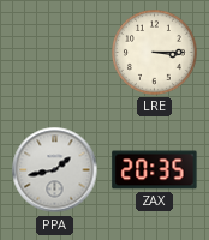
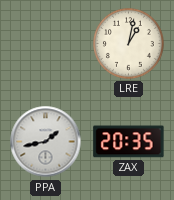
LRE: 3:15 -> 1:02
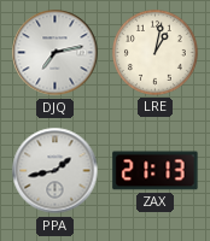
DJQ: none -> 7:13
ZAX: 20:35 -> 21:13
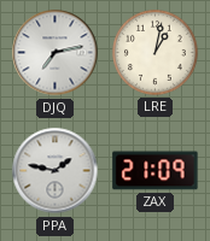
PPA: 1:43 -> 1:47
ZAX: 21:13 -> 21:09
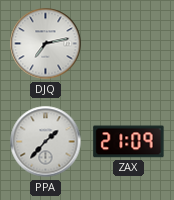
LRE: 1:02 -> none
PPA: 1:47 -> 1:37
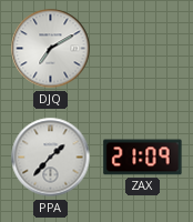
DJQ: 7:13 -> 7:10
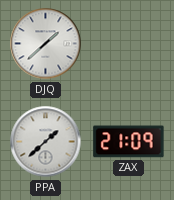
DJQ: 7:10 -> 1:38
PPA: 1:37 -> 1:38
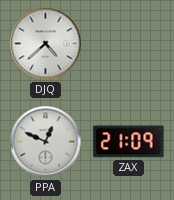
DJQ: 1:38 -> 4:38
PPA: 1:38 -> 12:49
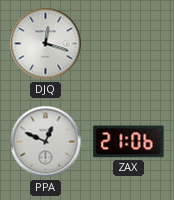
DJQ: 4:38 -> 12:18
ZAX: 21:09 -> 21:06
